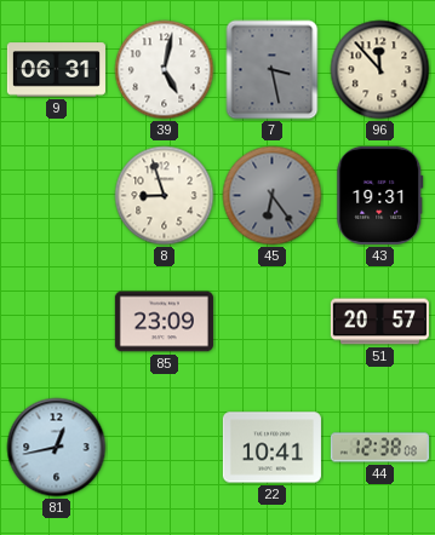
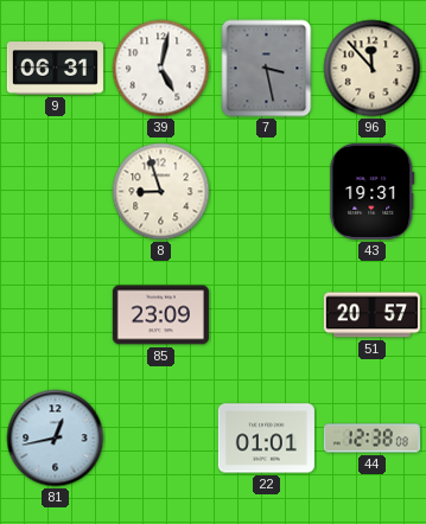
45: 6:24 -> none
22: 10:41 -> 01:01
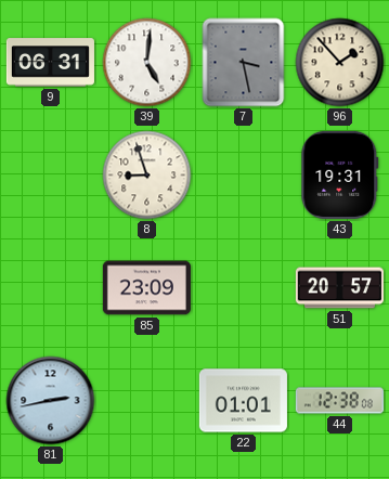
39: 5:02 -> 5:01
96: 11:53 -> 1:53
81: 12:43 -> 2:43
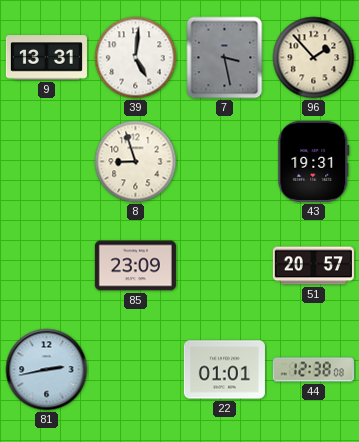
9: 06:31 -> 13:31
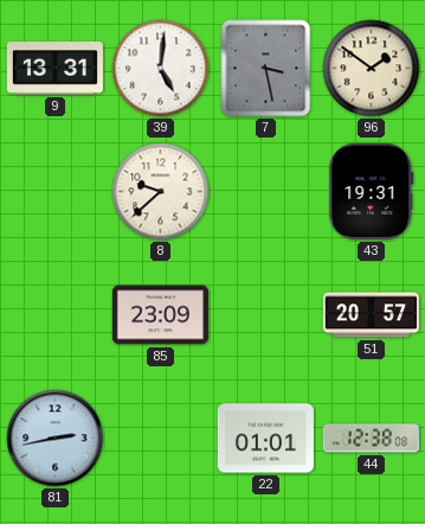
96: 1:53 -> 1:51
8: 8:57 -> 9:38
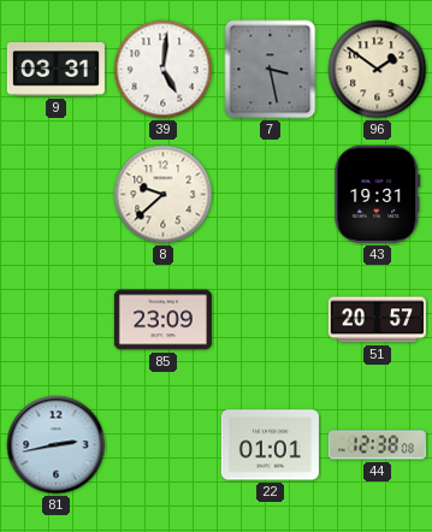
9: 13:31 -> 03:31
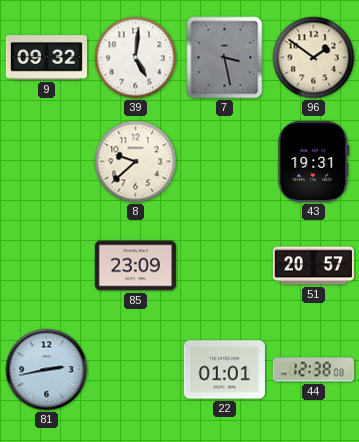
9: 03:31 -> 09:32
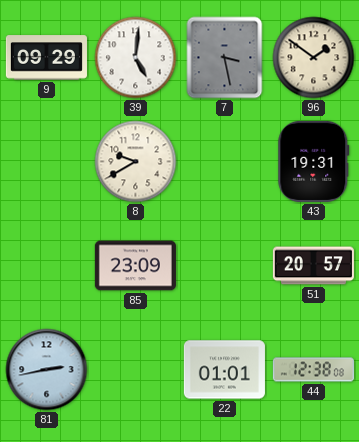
9: 09:32 -> 09:29
8: 9:38 -> 9:40
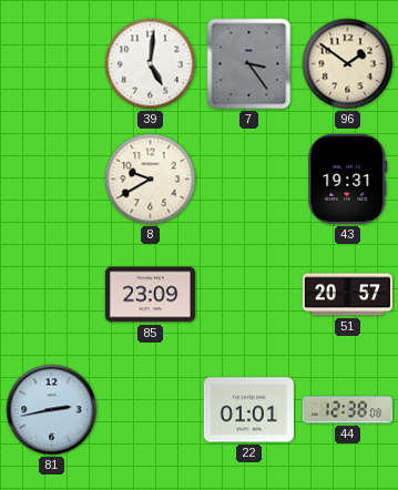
9: 09:29 -> none
7: 3:28 -> 3:24
